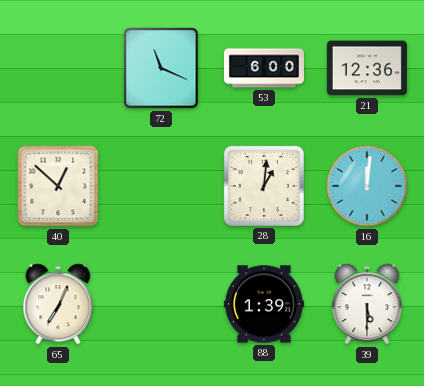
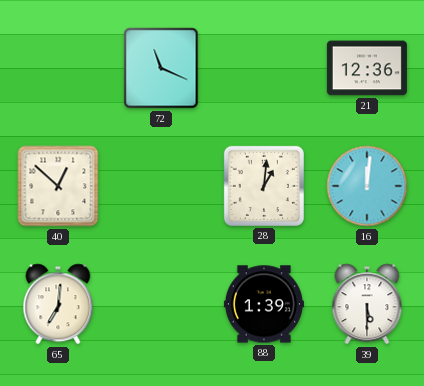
53: 6:00 -> none
65: 7:04 -> 7:01
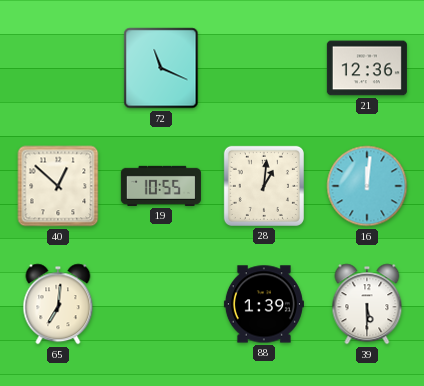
19: none -> 10:55
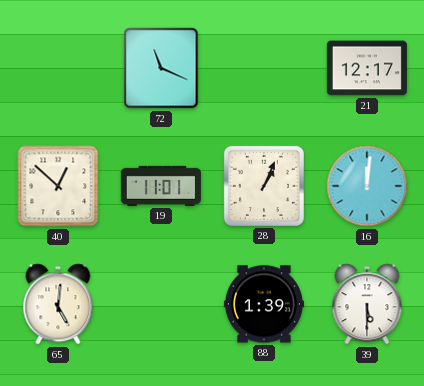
21: 12:36 -> 12:17
19: 10:55 -> 11:01
28: 1:01 -> 1:04
65: 7:01 -> 5:01
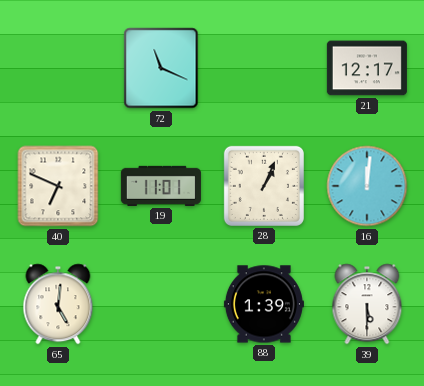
40: 12:52 -> 6:49
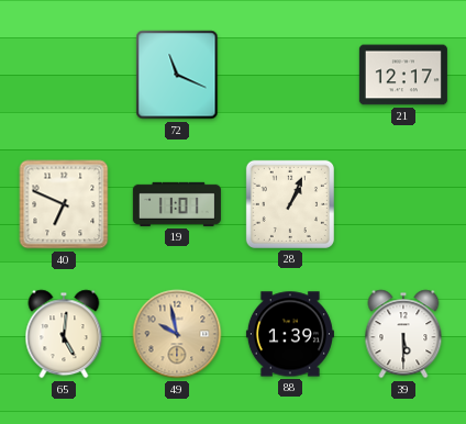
16: 12:01 -> none
49: none -> 9:58
